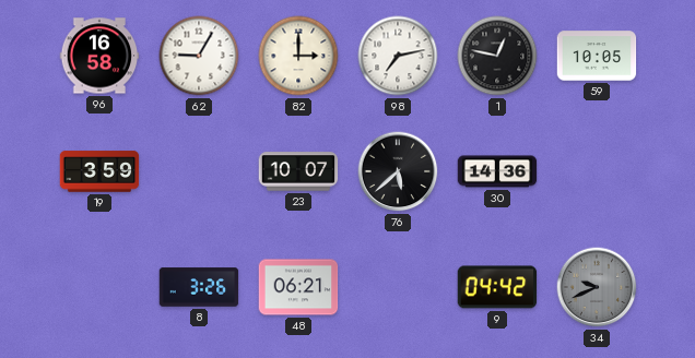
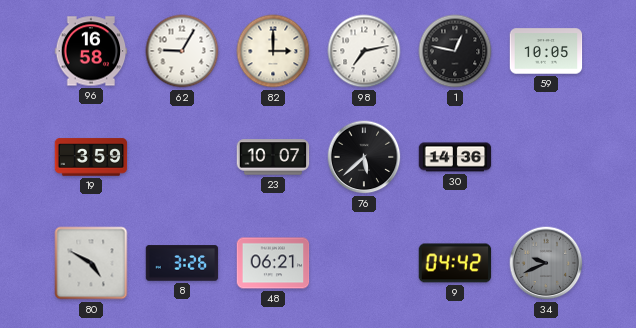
80: none -> 4:50
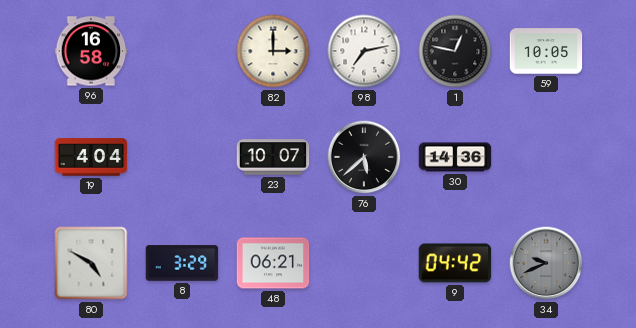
62: 9:05 -> none
19: 3:59 -> 4:04
8: 3:26 -> 3:29
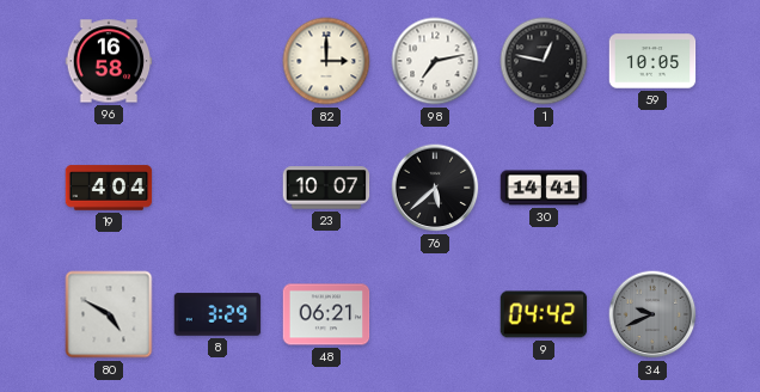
30: 14:36 -> 14:41
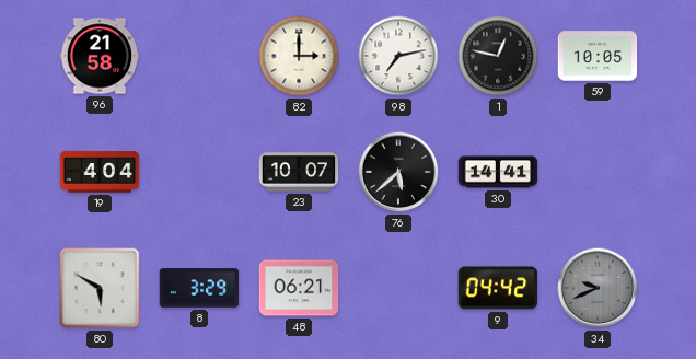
96: 16:58 -> 21:58
80: 4:50 -> 5:50
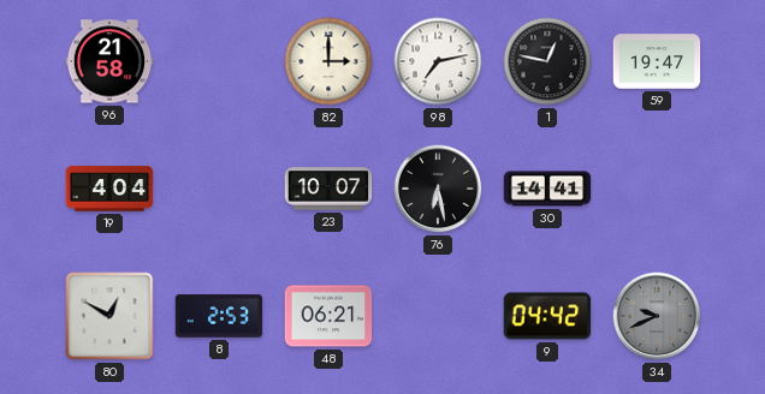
59: 10:05 -> 19:47
76: 5:38 -> 6:28
80: 5:50 -> 12:50
8: 3:29 -> 2:53
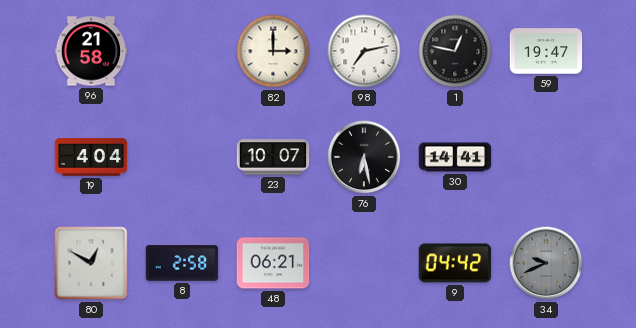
8: 2:53 -> 2:58
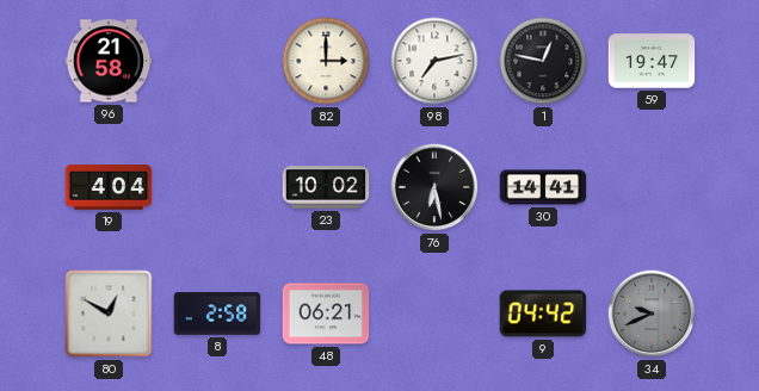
23: 10:07 -> 10:02
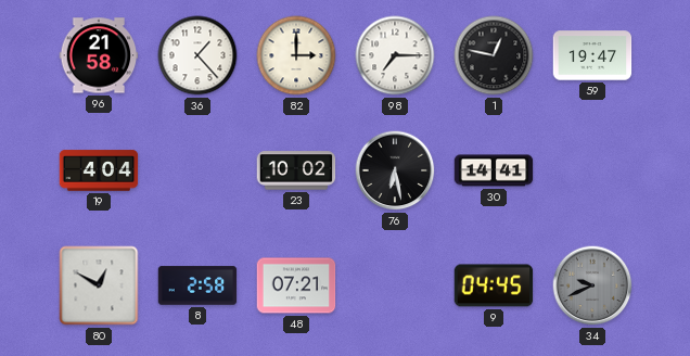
36: none -> 1:23
98: 7:13 -> 7:15
48: 06:21 -> 07:21
9: 04:42 -> 04:45
